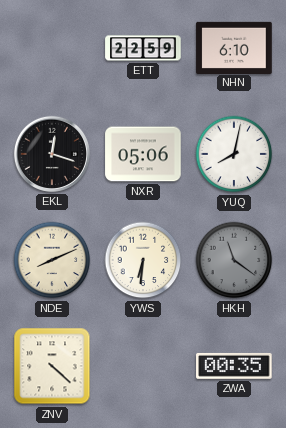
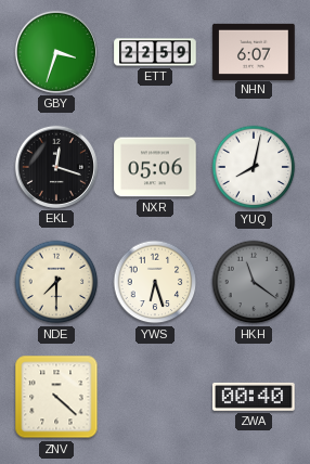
GBY: none -> 3:33
NHN: 6:10 -> 6:07
NDE: 8:11 -> 7:30
YWS: 6:31 -> 6:27
ZWA: 00:35 -> 00:40
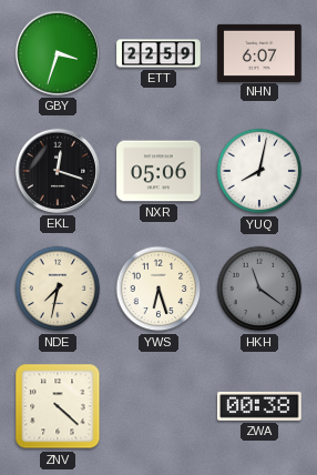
NDE: 7:30 -> 7:32
ZWA: 00:40 -> 00:38
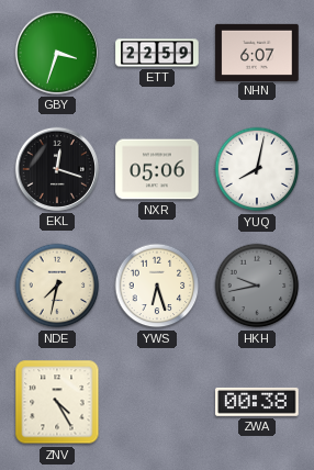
HKH: 11:21 -> 9:43
ZNV: 4:22 -> 4:25
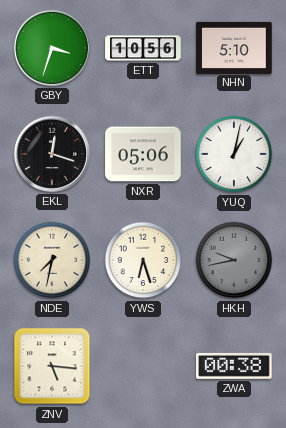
ETT: 22:59 -> 10:56
NHN: 6:07 -> 5:10
YUQ: 8:02 -> 1:02
ZNV: 4:25 -> 5:16
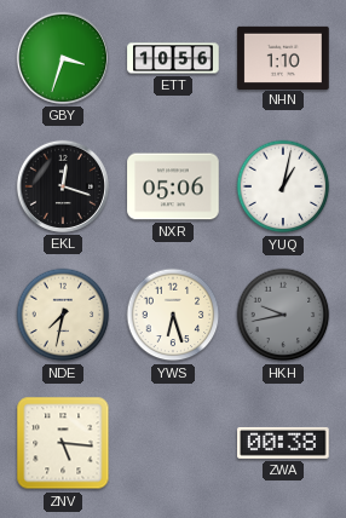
NHN: 5:10 -> 1:10
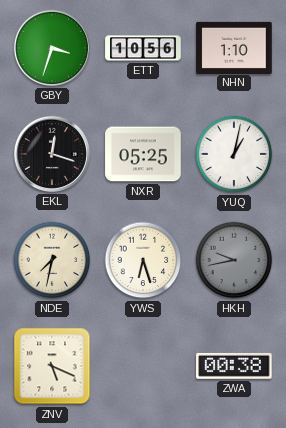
NXR: 05:06 -> 05:25
ZNV: 5:16 -> 5:19
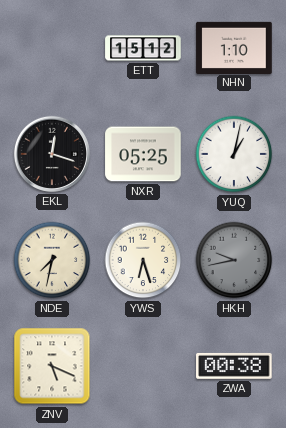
GBY: 3:33 -> none
ETT: 10:56 -> 15:12
